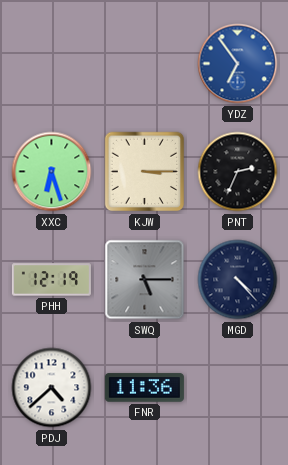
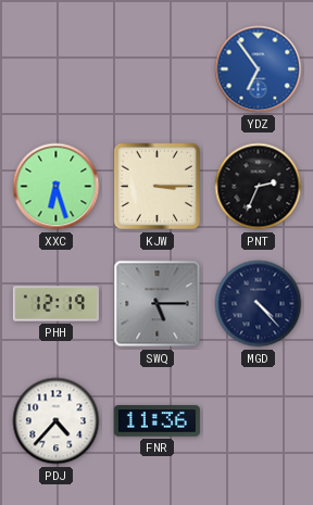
PDJ: 4:38 -> 4:37
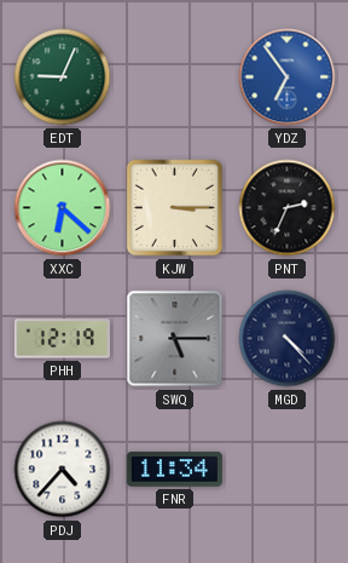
EDT: none -> 9:04
XXC: 6:27 -> 6:22
FNR: 11:36 -> 11:34
